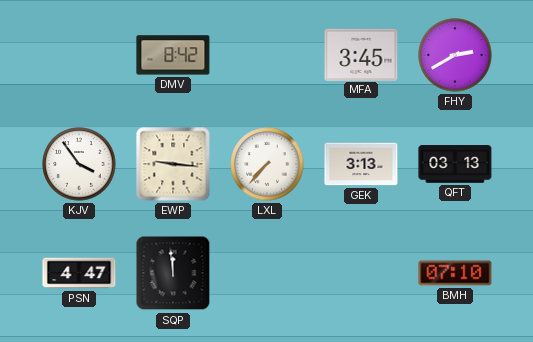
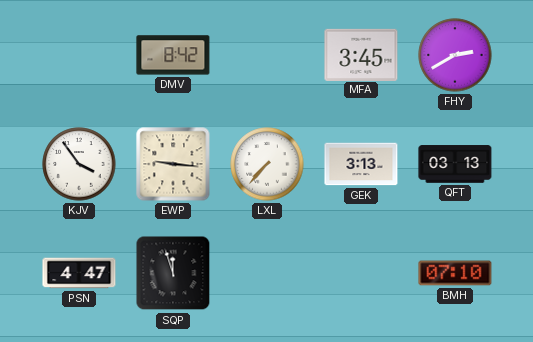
SQP: 11:59 -> 11:57
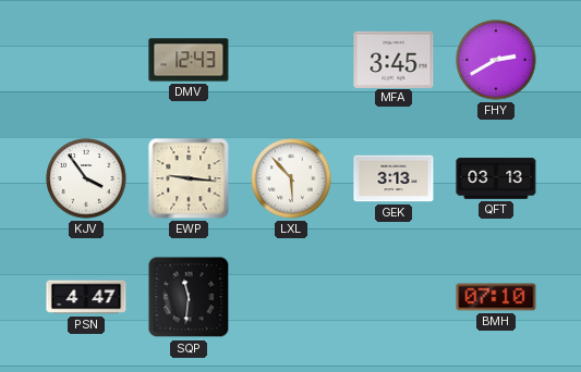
DMV: 8:42 -> 12:43
LXL: 7:37 -> 5:53
SQP: 11:57 -> 11:31
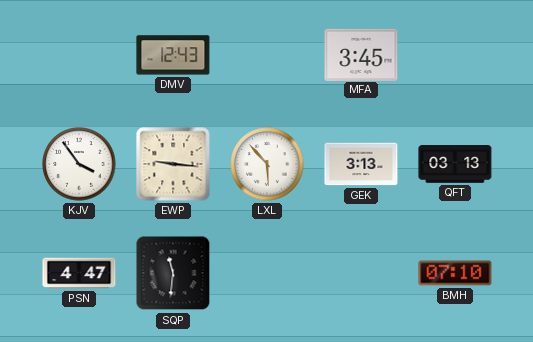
FHY: 2:40 -> none
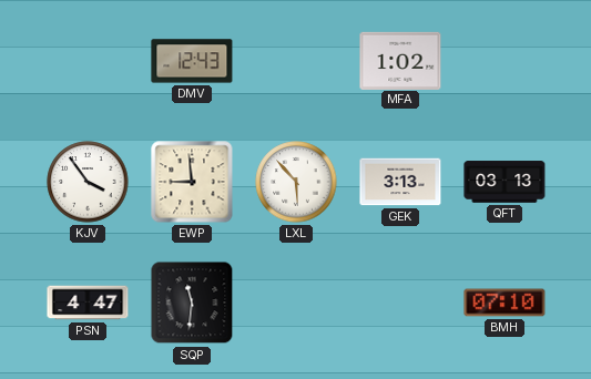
MFA: 3:45 -> 1:02
EWP: 9:16 -> 8:59
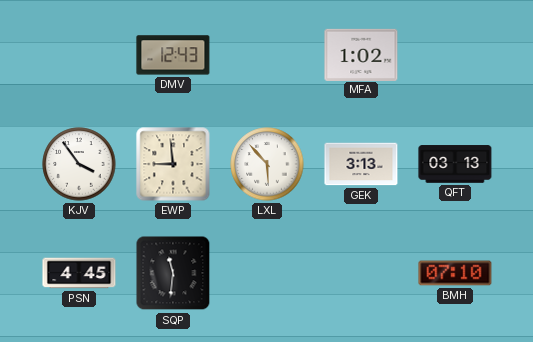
PSN: 4:47 -> 4:45
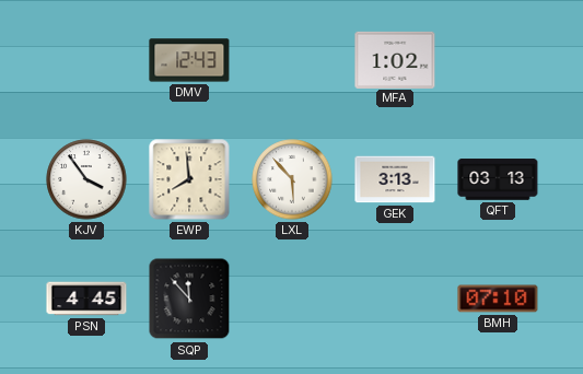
EWP: 8:59 -> 7:59
SQP: 11:31 -> 11:53
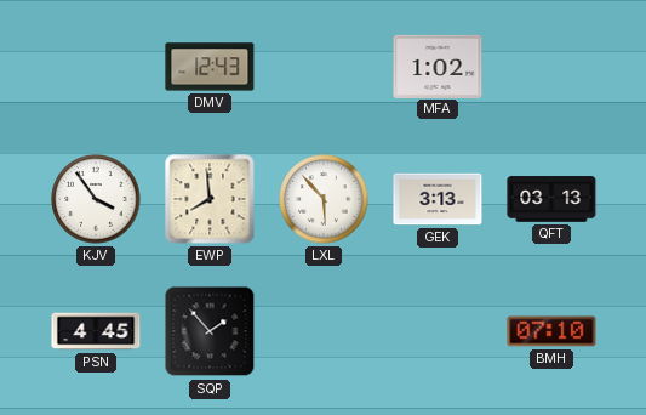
SQP: 11:53 -> 1:53
